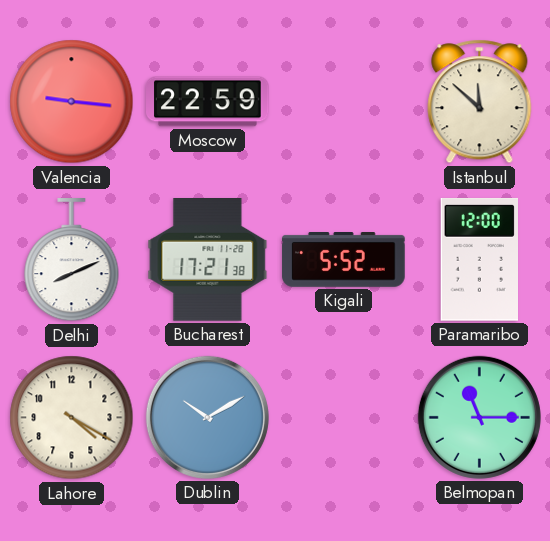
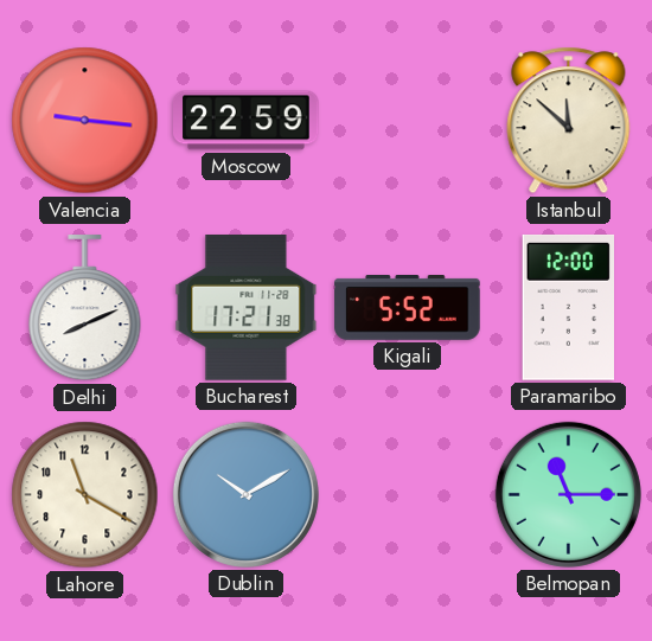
Lahore: 4:20 -> 11:20
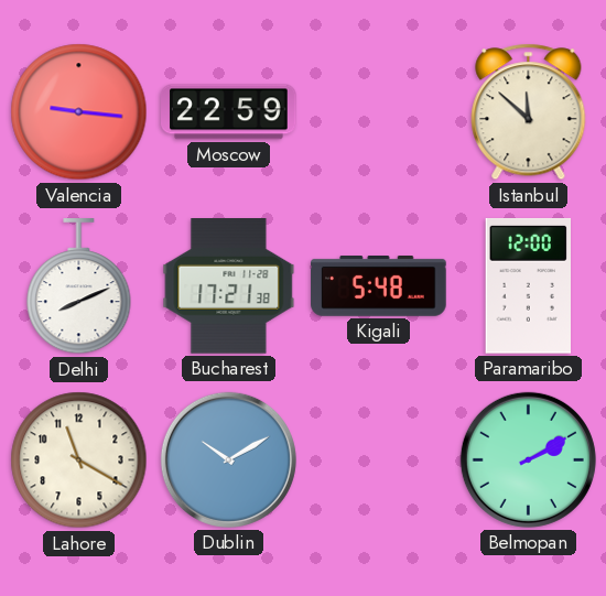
Kigali: 5:52 -> 5:48
Belmopan: 11:15 -> 2:10
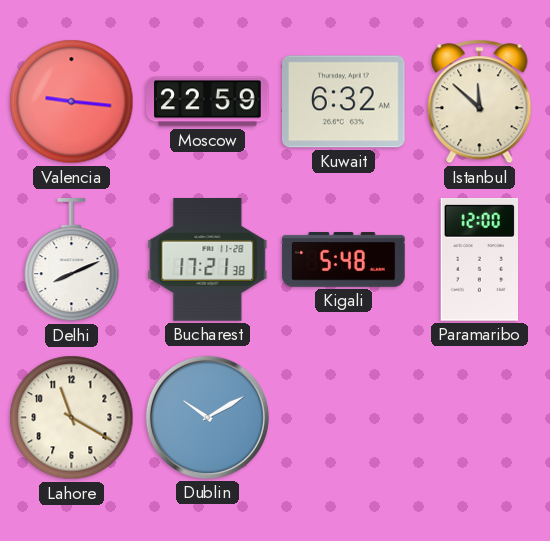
Kuwait: none -> 6:32
Belmopan: 2:10 -> none
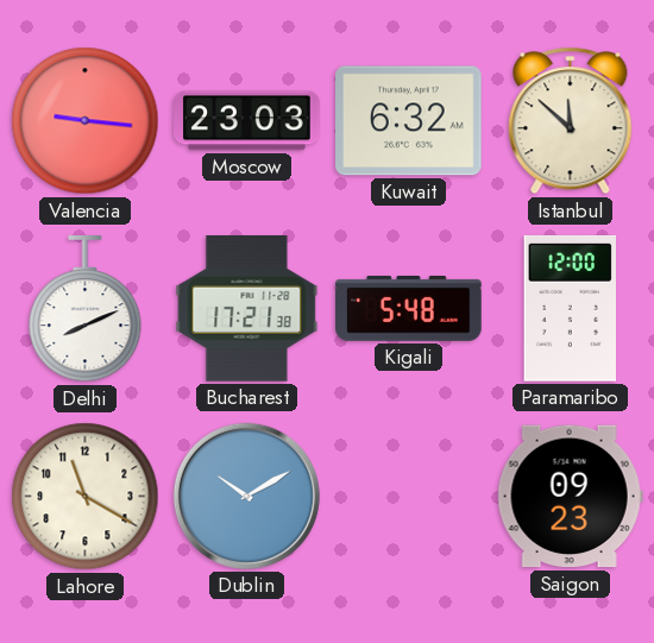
Moscow: 22:59 -> 23:03
Saigon: none -> 09:23
